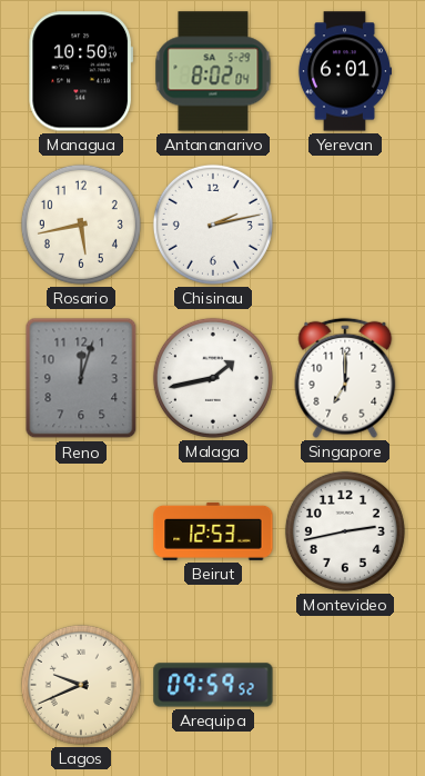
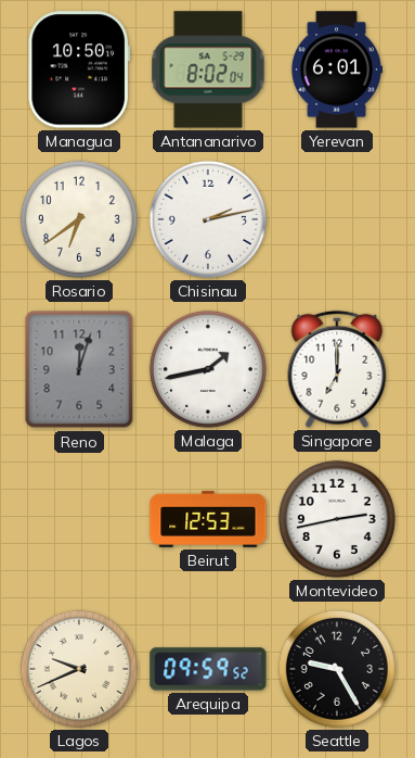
Rosario: 5:43 -> 6:39
Seattle: none -> 9:25
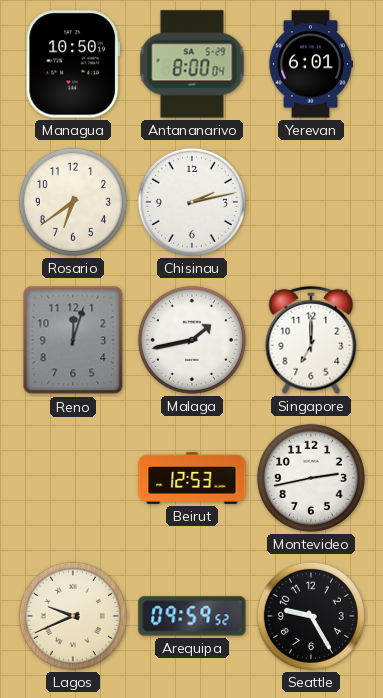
Antananarivo: 8:02 -> 8:00
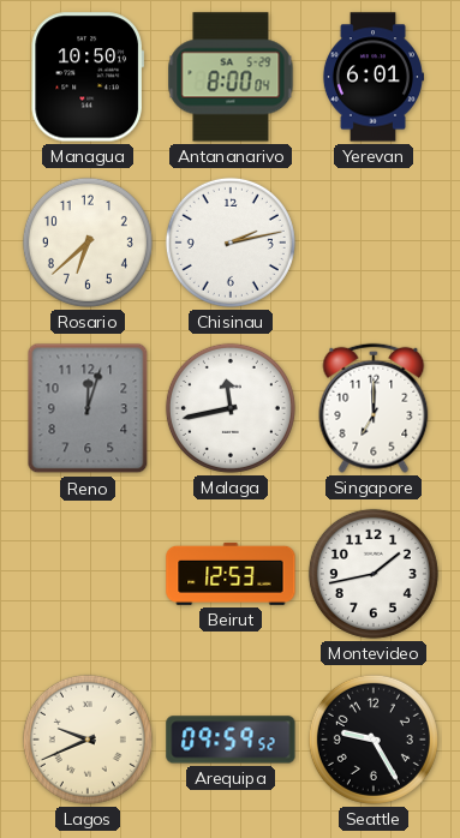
Rosario: 6:39 -> 6:38
Malaga: 1:43 -> 11:43
Montevideo: 2:43 -> 1:43
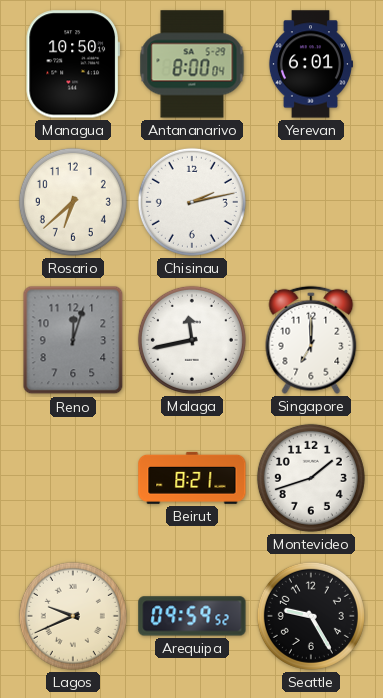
Beirut: 12:53 -> 8:21
Montevideo: 1:43 -> 1:42
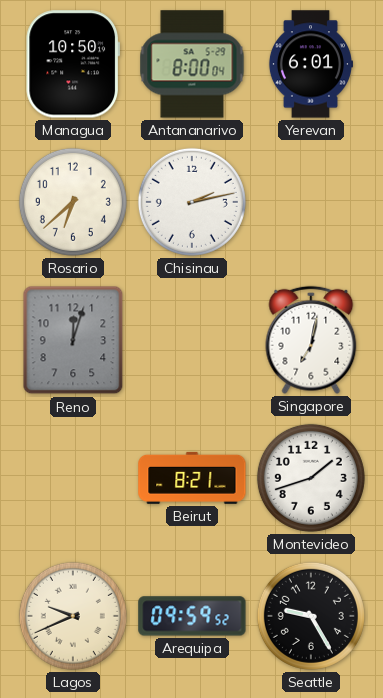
Malaga: 11:43 -> none
Singapore: 7:00 -> 7:02
